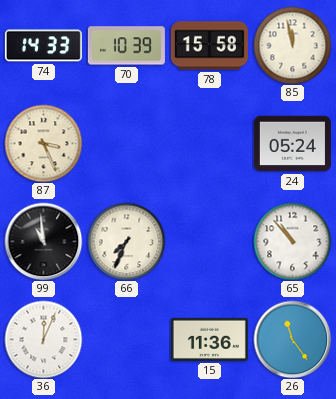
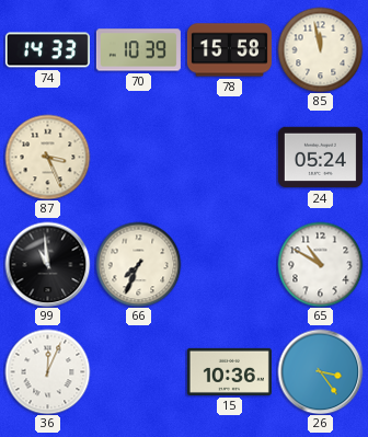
65: 10:53 -> 10:50
15: 11:36 -> 10:36
26: 11:24 -> 3:24
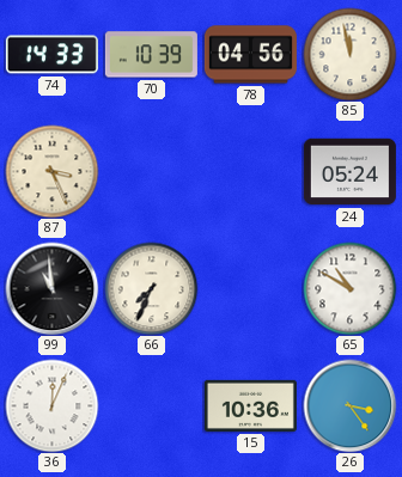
78: 15:58 -> 04:56
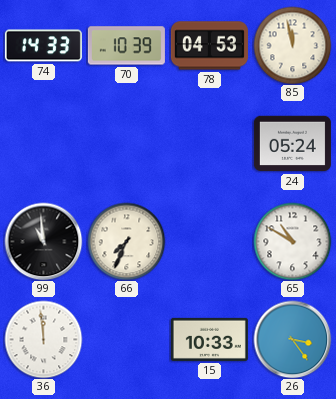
78: 04:56 -> 04:53
87: 3:26 -> none
36: 12:04 -> 11:59
15: 10:36 -> 10:33
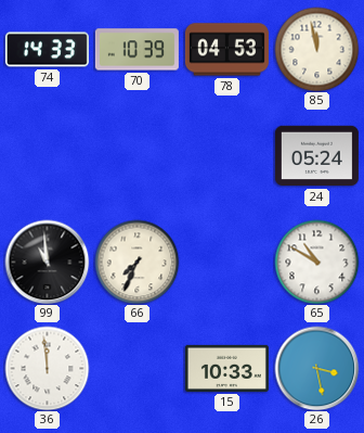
26: 3:24 -> 3:28
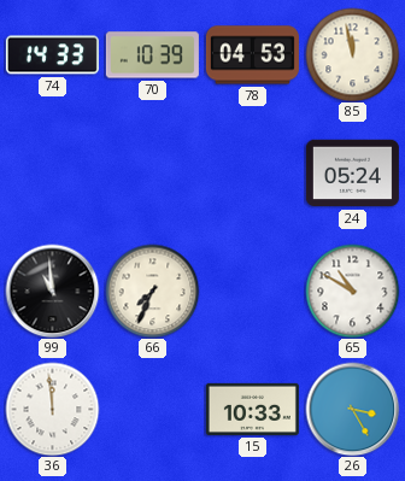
26: 3:28 -> 3:25
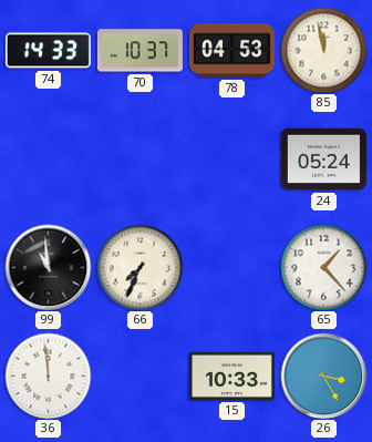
70: 10:39 -> 10:37
65: 10:50 -> 1:23
